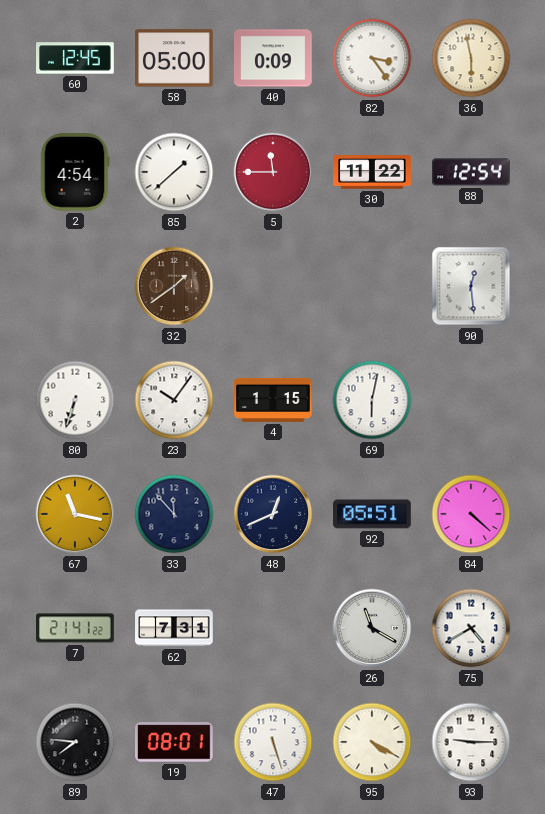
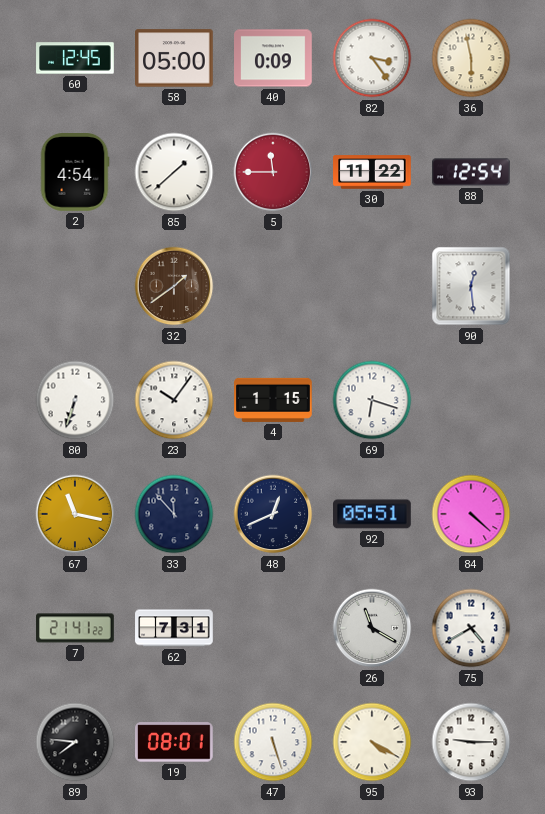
69: 6:02 -> 6:18
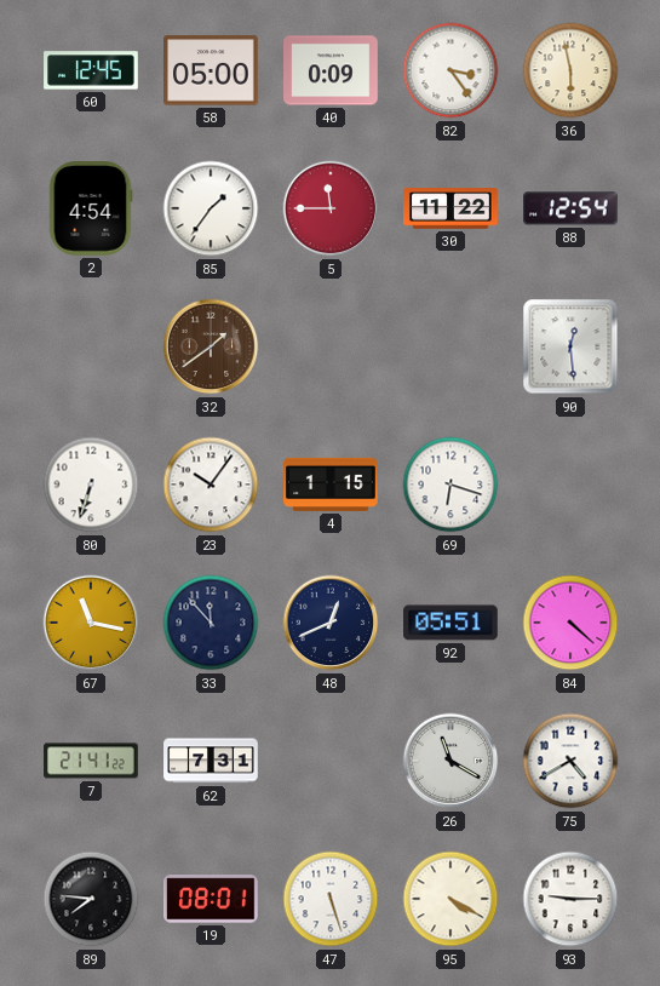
85: 1:38 -> 1:36
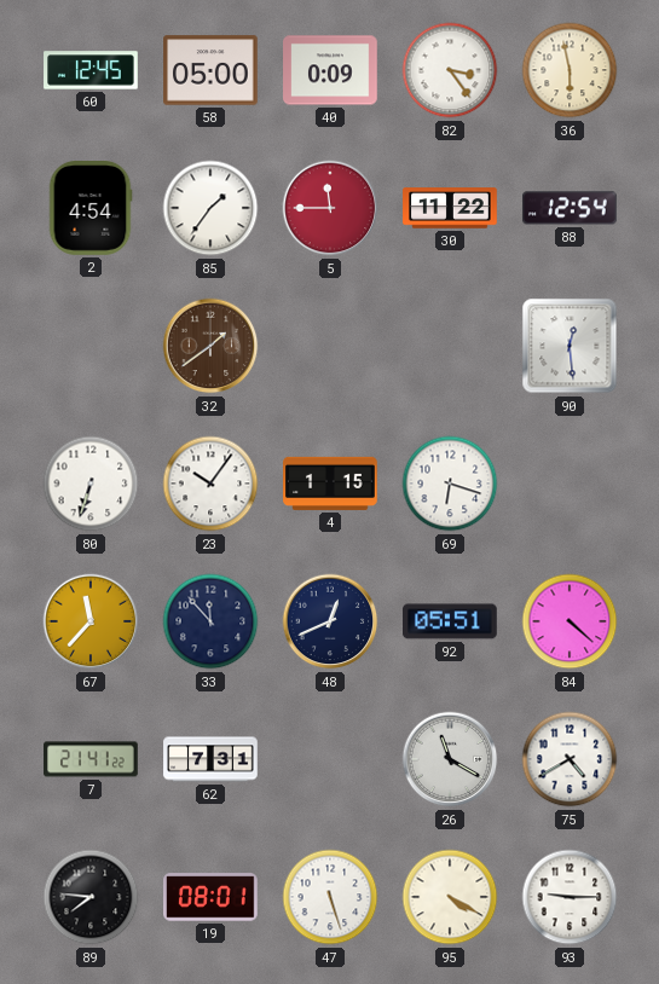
67: 11:17 -> 11:37
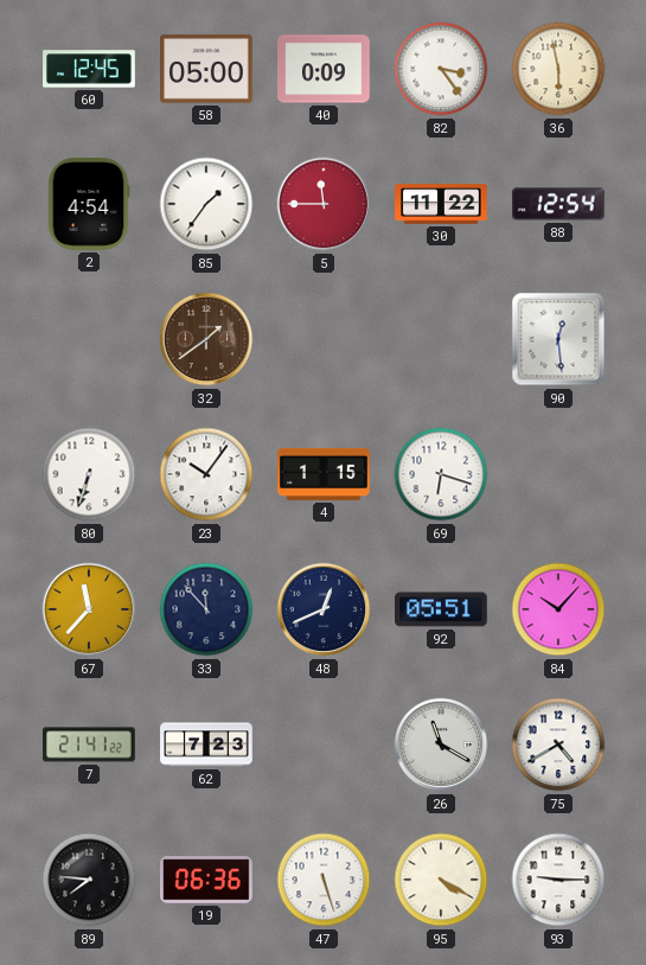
84: 4:22 -> 10:07
62: 7:31 -> 7:23
19: 08:01 -> 06:36
